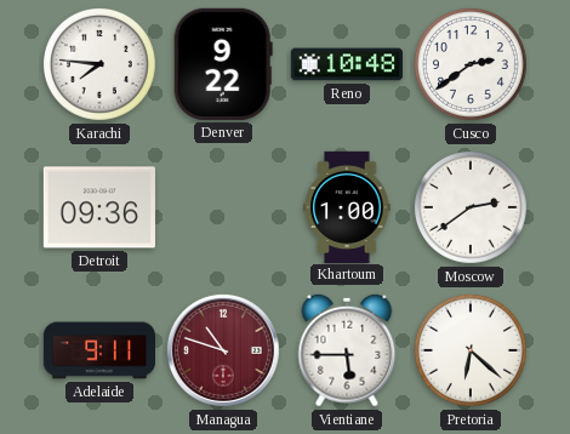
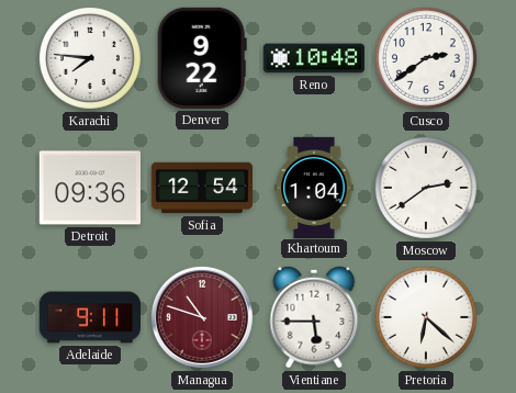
Sofia: none -> 12:54
Khartoum: 1:00 -> 1:04
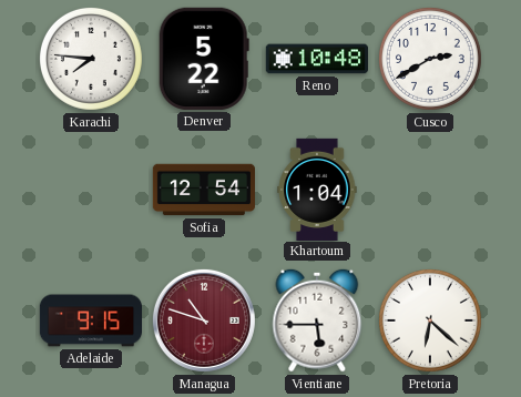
Denver: 9:22 -> 5:22
Cusco: 2:39 -> 2:40
Detroit: 09:36 -> none
Moscow: 2:39 -> none
Adelaide: 9:11 -> 9:15
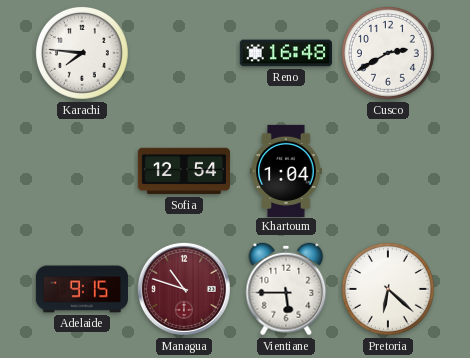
Denver: 5:22 -> none
Reno: 10:48 -> 16:48
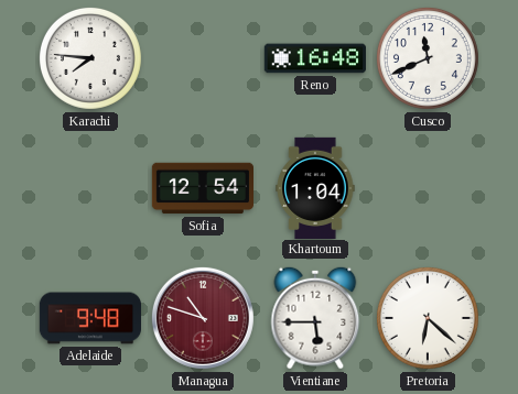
Cusco: 2:40 -> 11:41
Adelaide: 9:15 -> 9:48
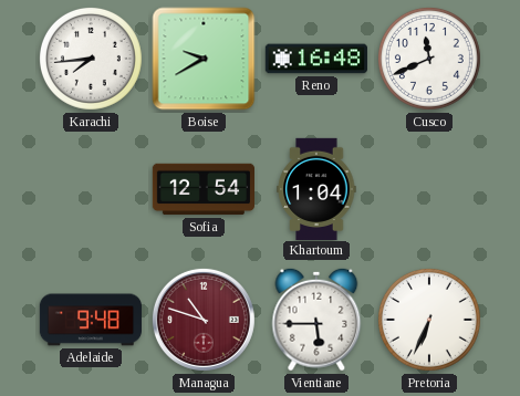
Karachi: 7:46 -> 7:44
Boise: none -> 9:40
Pretoria: 6:22 -> 6:34
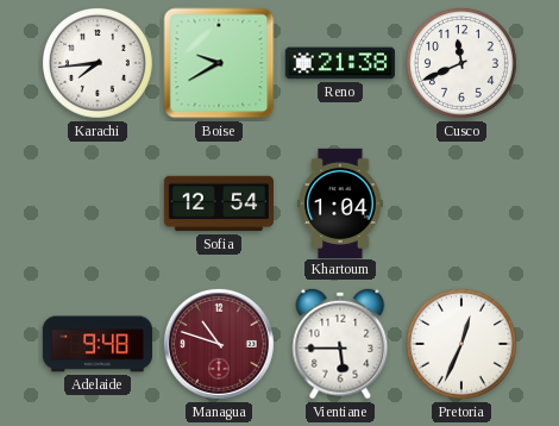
Reno: 16:48 -> 21:38
Pretoria: 6:34 -> 12:34
